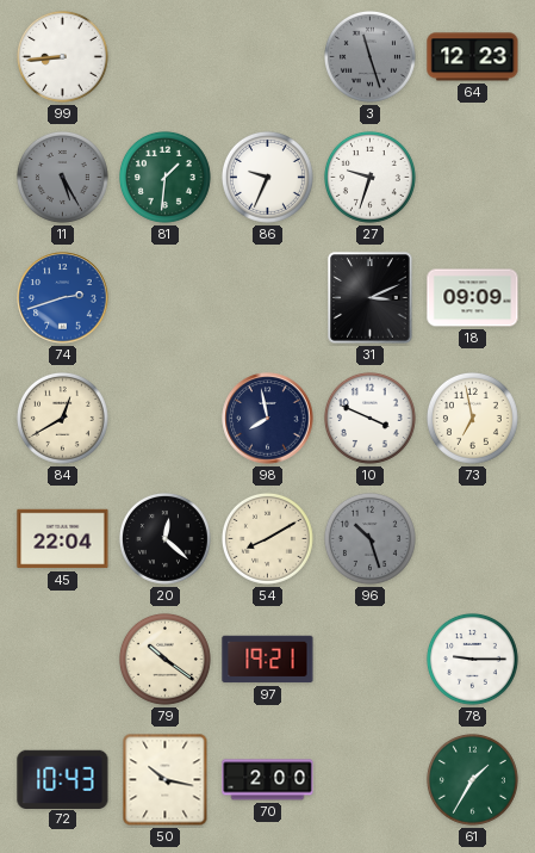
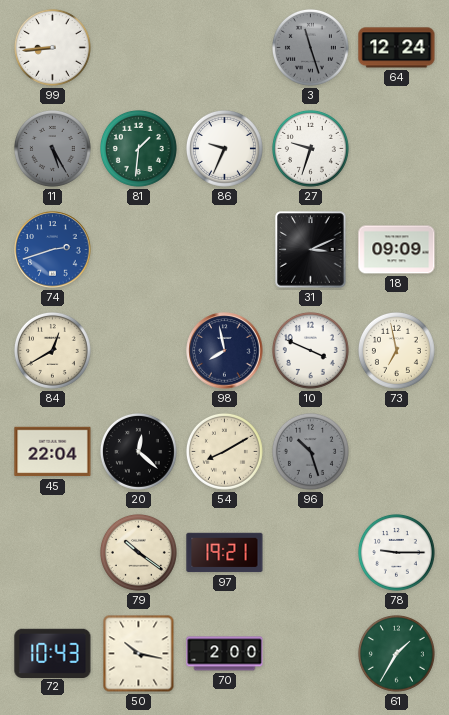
64: 12:23 -> 12:24
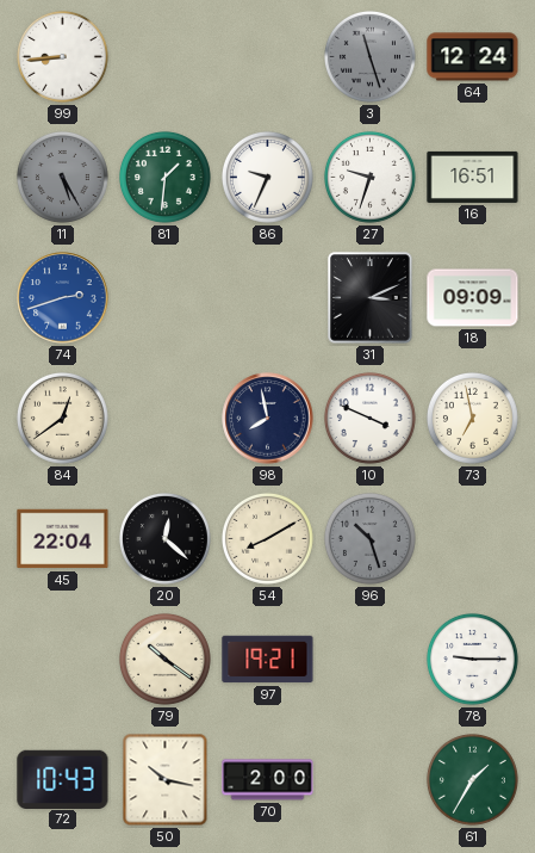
16: none -> 16:51
84: 12:40 -> 12:39
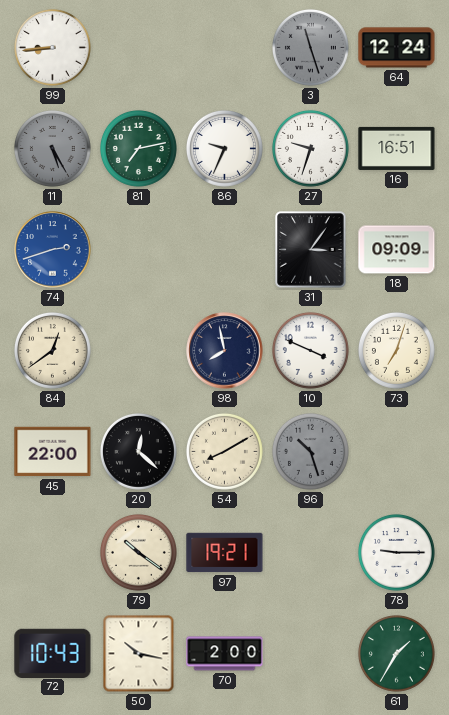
81: 1:31 -> 7:13
31: 3:11 -> 3:06
73: 6:58 -> 7:03
45: 22:04 -> 22:00
